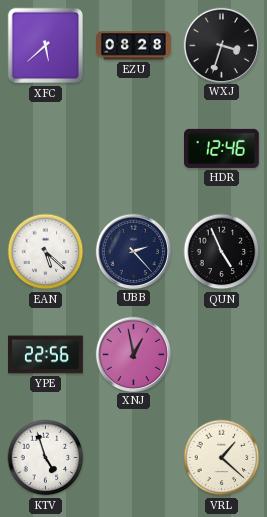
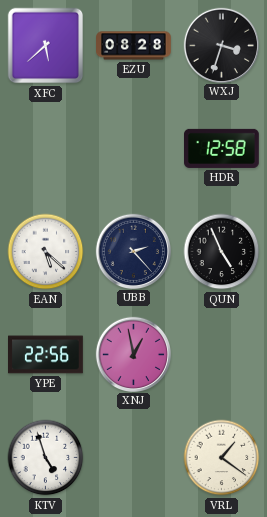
HDR: 12:46 -> 12:58
VRL: 1:22 -> 1:21
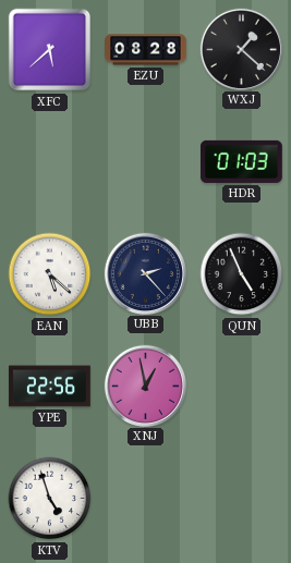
WXJ: 3:33 -> 1:22
HDR: 12:58 -> 01:03
VRL: 1:21 -> none
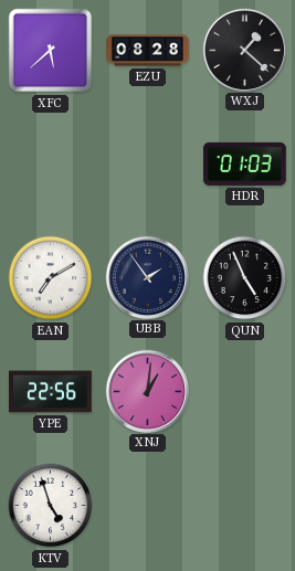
EAN: 5:22 -> 7:10
UBB: 2:23 -> 1:54
XNJ: 12:58 -> 1:01
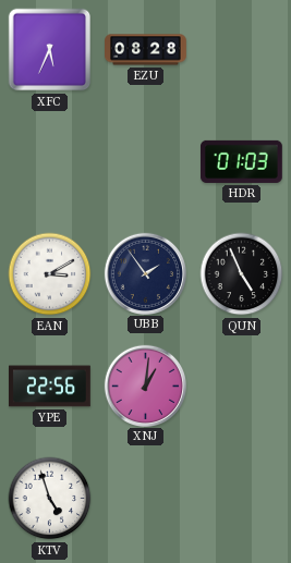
XFC: 5:38 -> 5:34
WXJ: 1:22 -> none
EAN: 7:10 -> 3:10
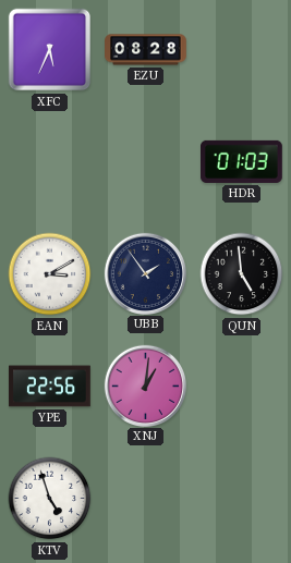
QUN: 4:56 -> 4:59
